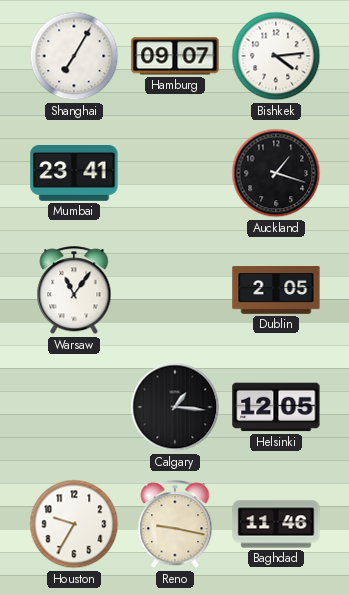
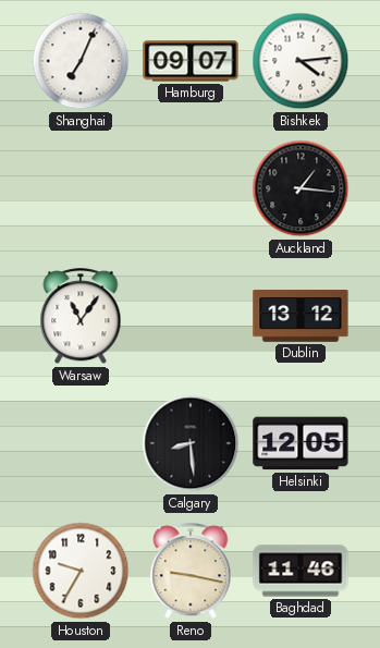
Shanghai: 7:05 -> 7:04
Mumbai: 23:41 -> none
Auckland: 1:18 -> 1:16
Dublin: 2:05 -> 13:12
Calgary: 1:16 -> 8:29
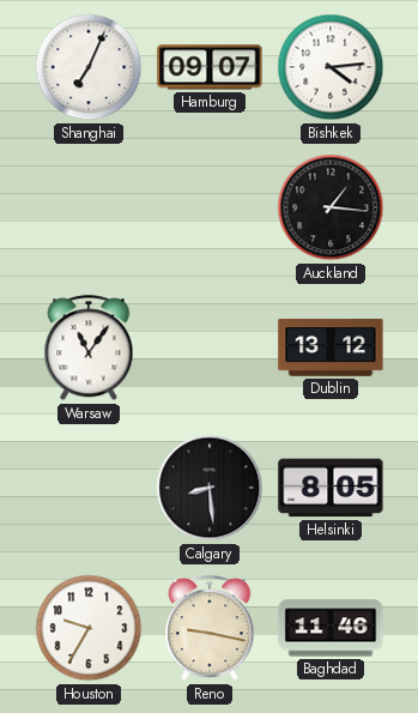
Helsinki: 12:05 -> 8:05
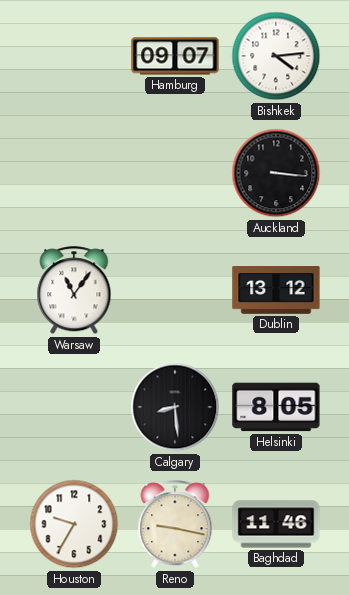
Shanghai: 7:04 -> none
Auckland: 1:16 -> 3:16
